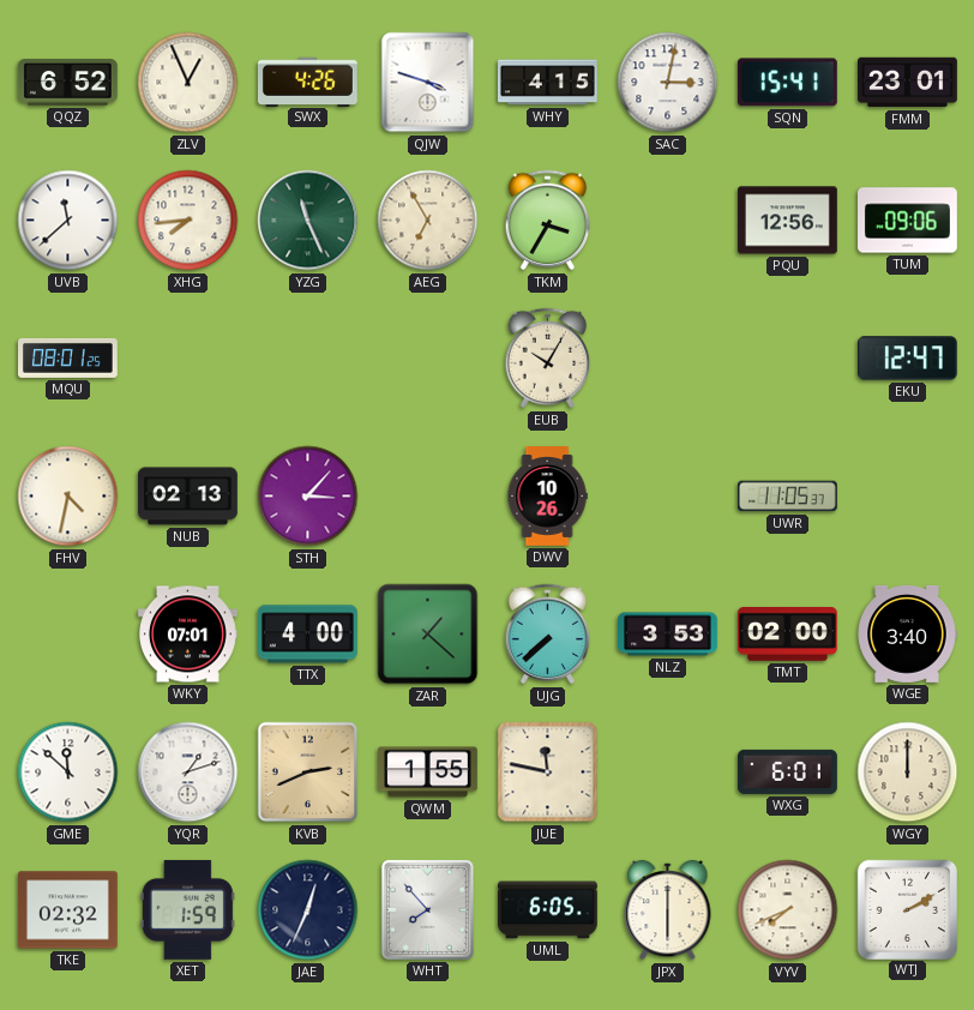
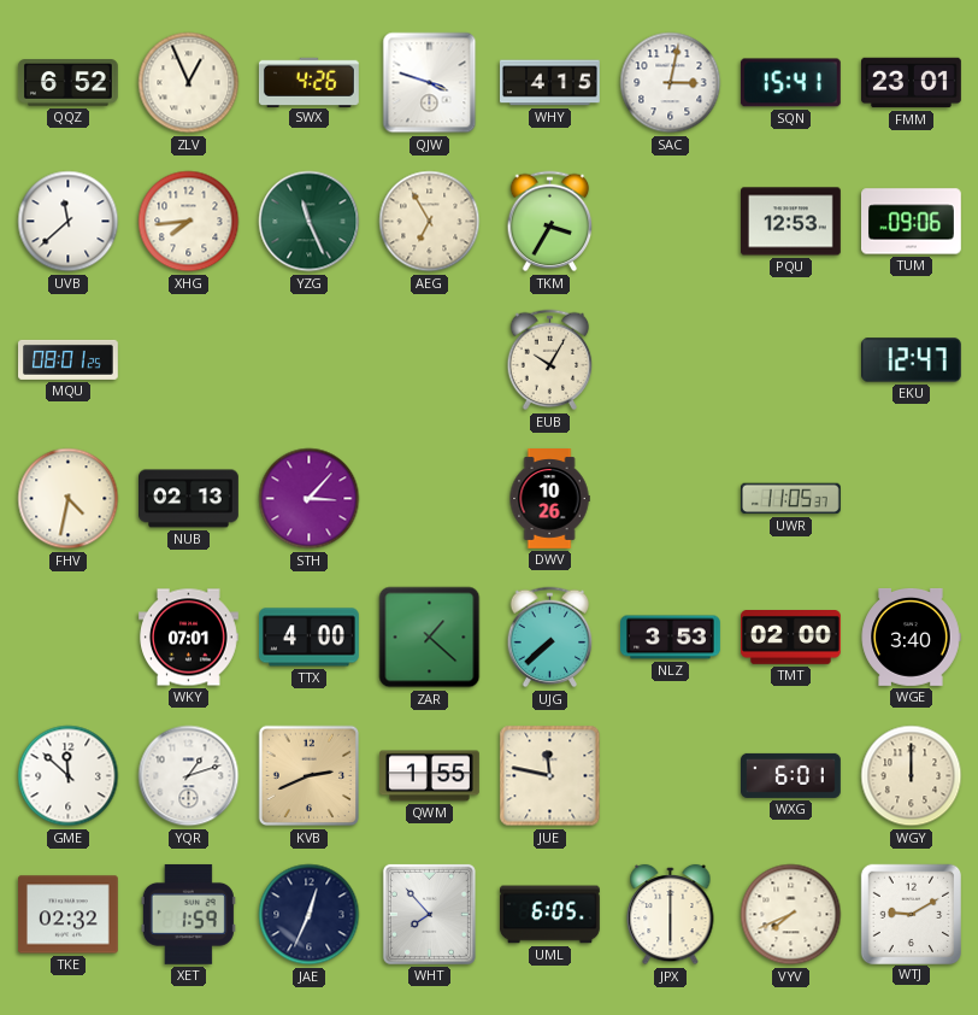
PQU: 12:56 -> 12:53
WTJ: 2:10 -> 9:10
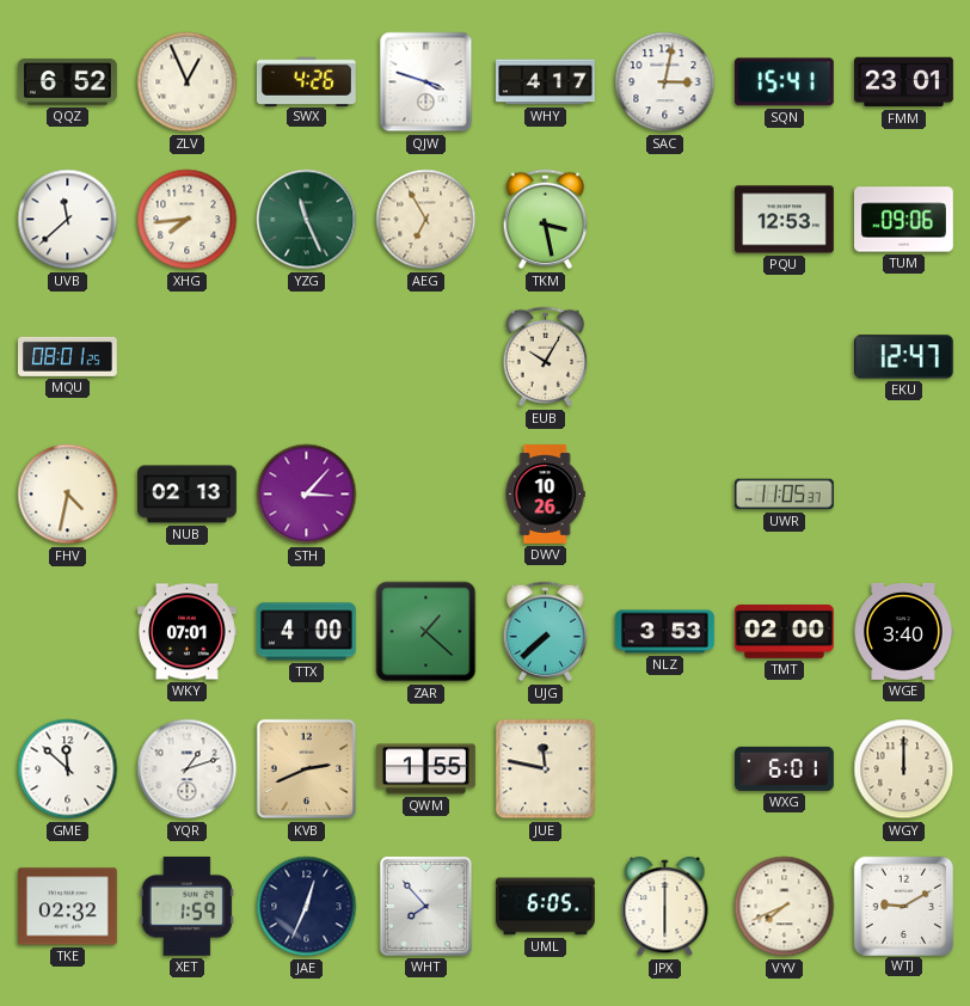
WHY: 4:15 -> 4:17
TKM: 3:35 -> 3:28
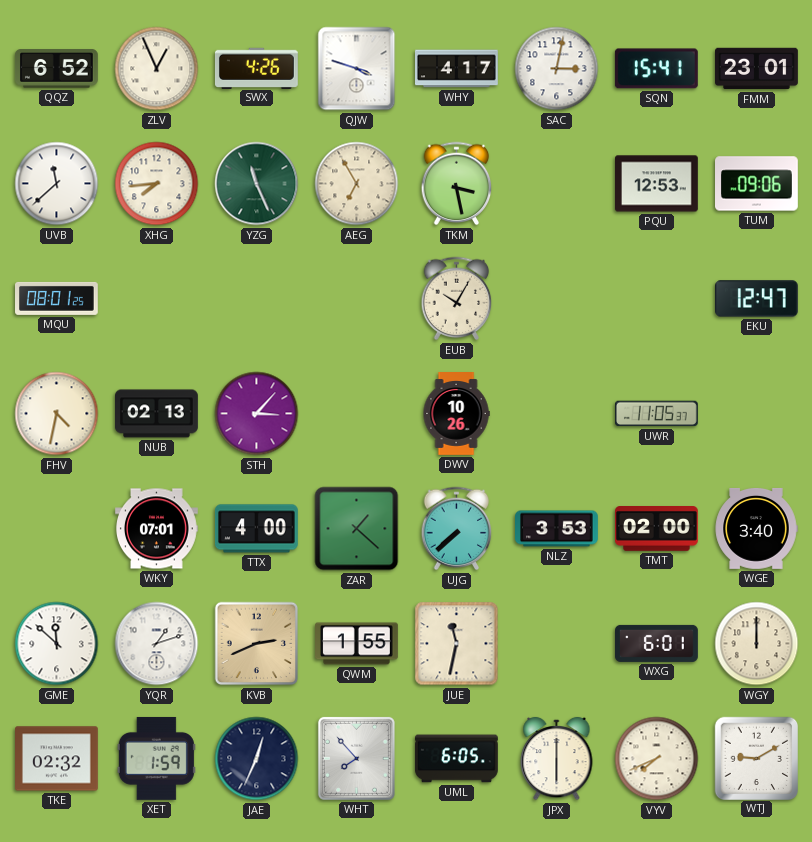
JUE: 11:47 -> 11:32
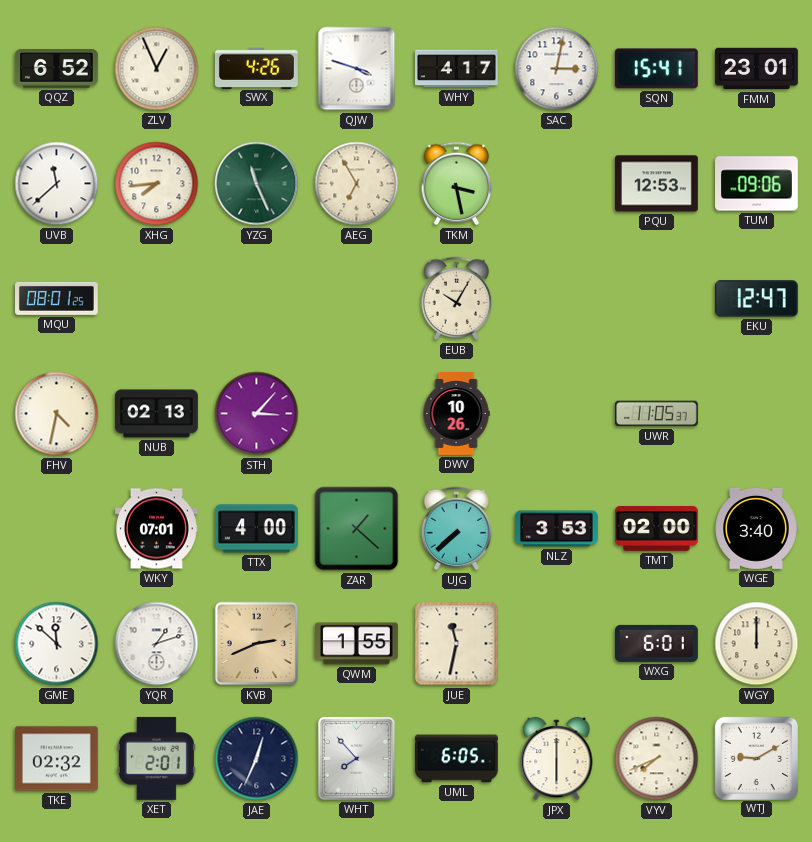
XET: 1:59 -> 2:01
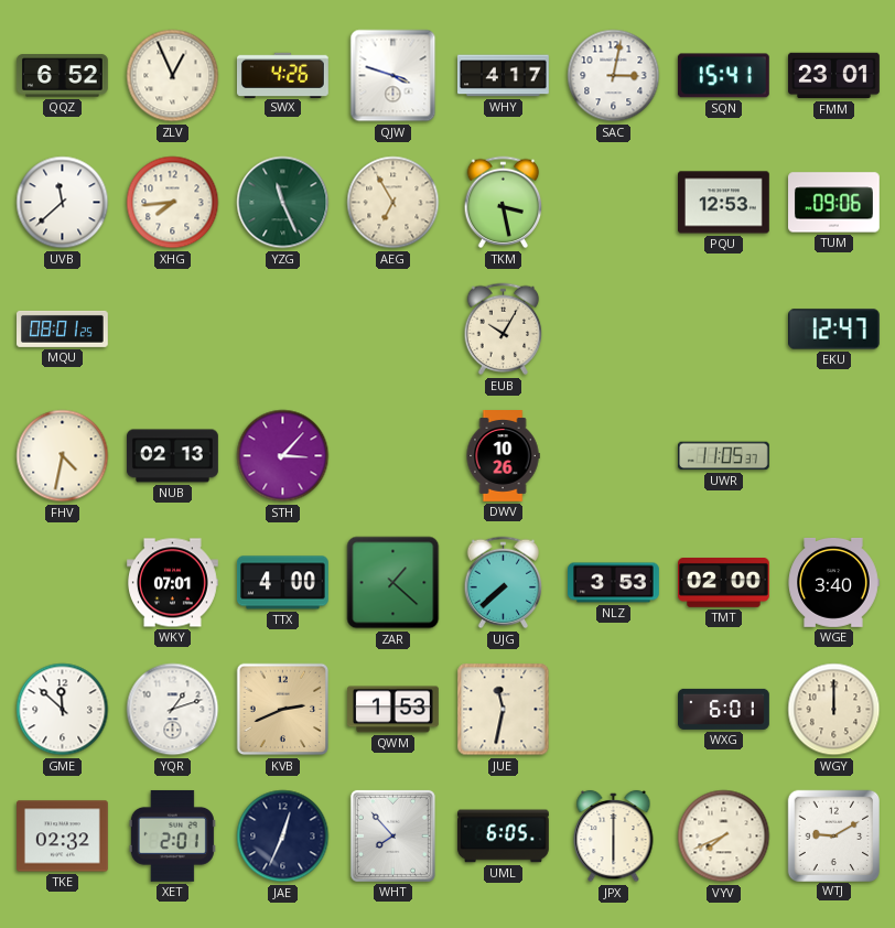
QWM: 1:55 -> 1:53
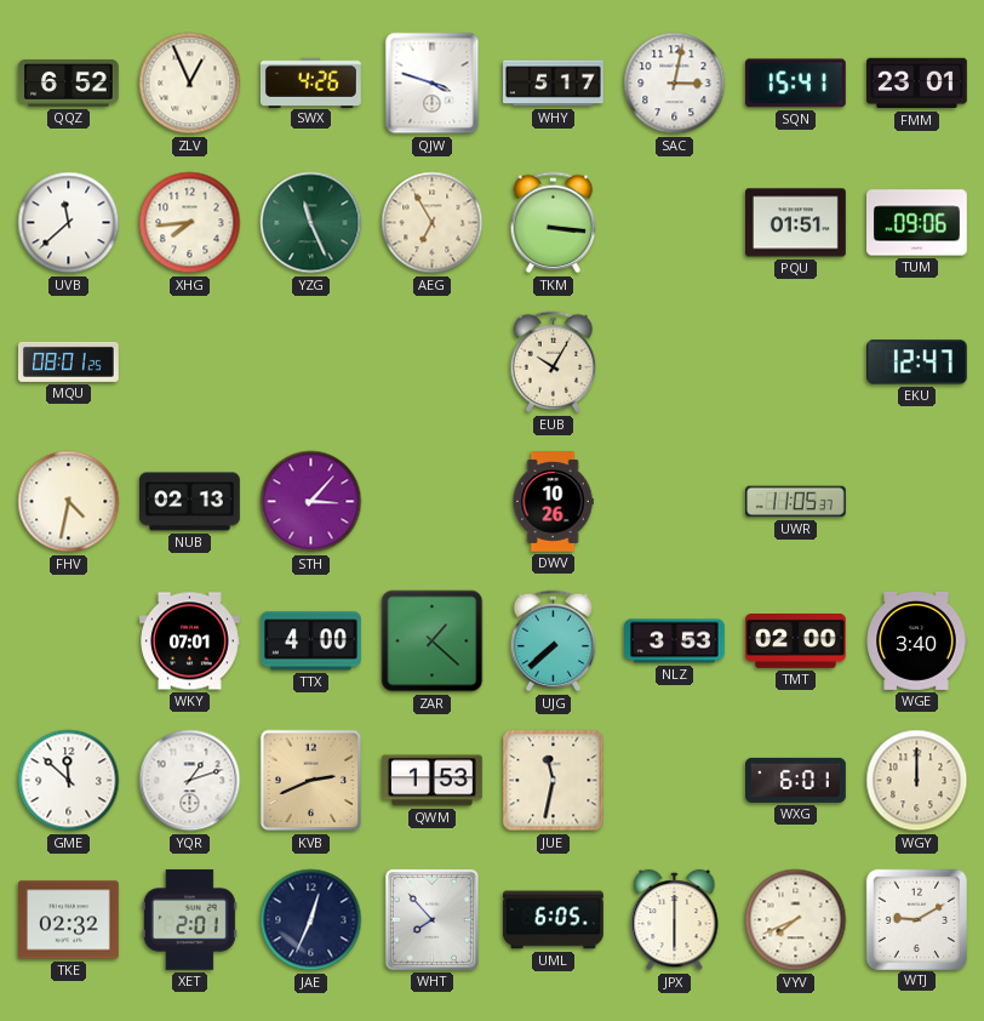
WHY: 4:17 -> 5:17
TKM: 3:28 -> 3:16
PQU: 12:53 -> 01:51
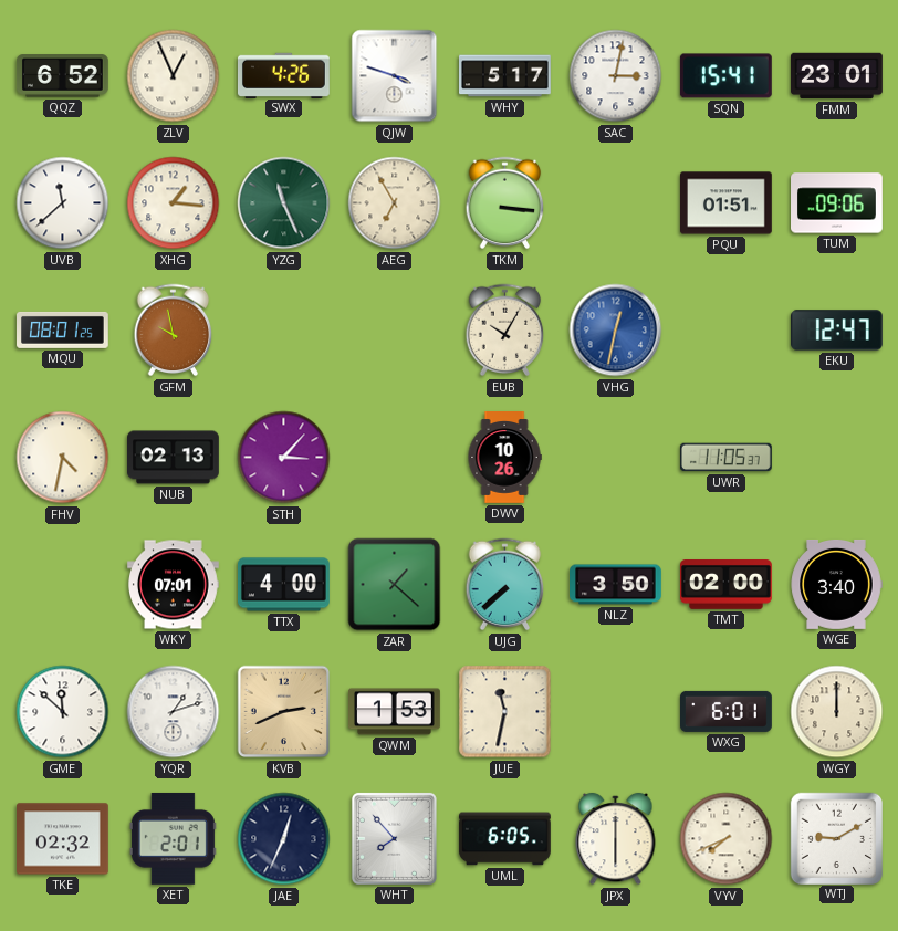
XHG: 7:44 -> 1:16
GFM: none -> 9:58
VHG: none -> 12:32
NLZ: 3:53 -> 3:50
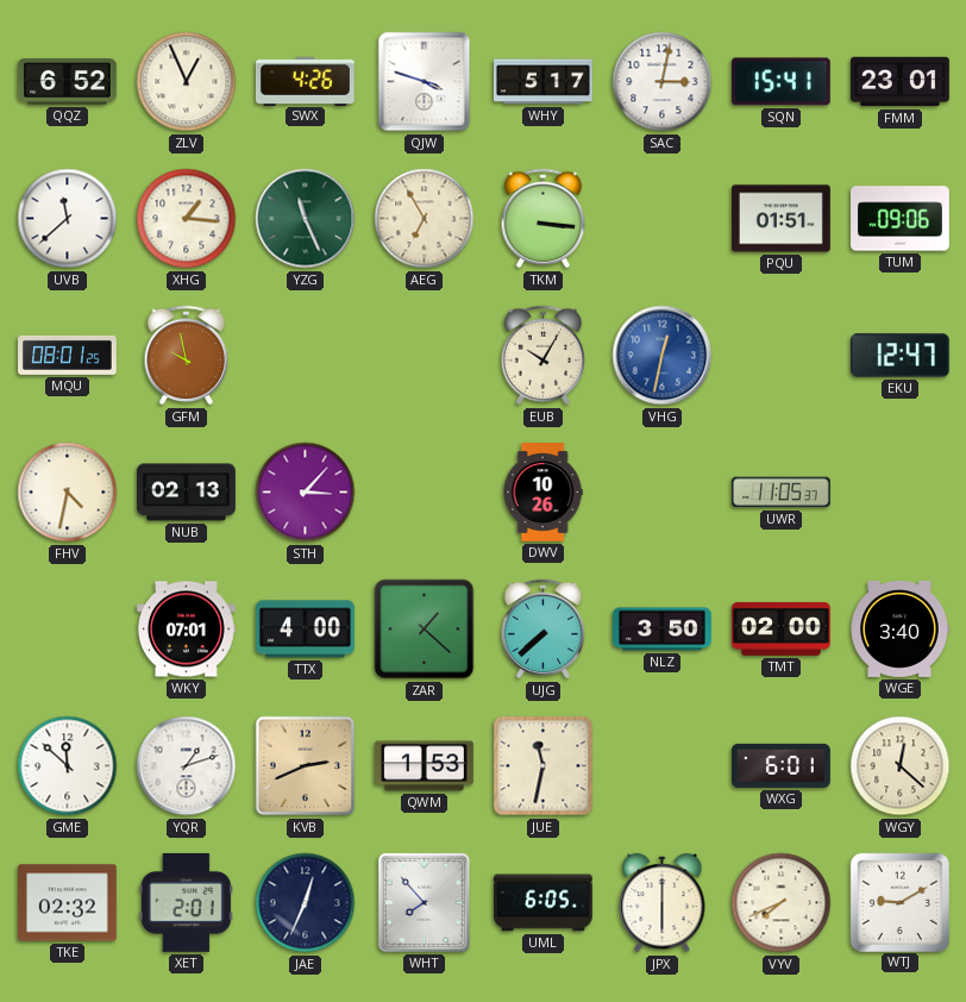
WGY: 12:00 -> 12:22
